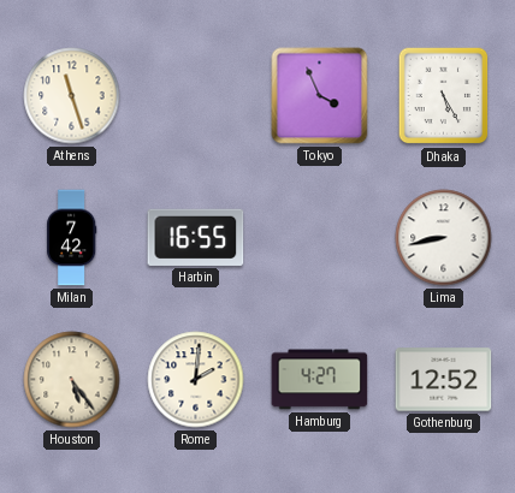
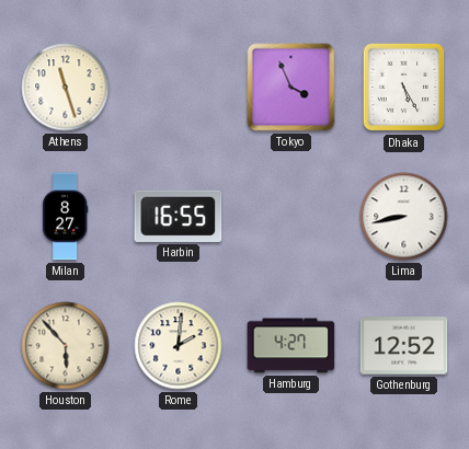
Milan: 7:42 -> 8:27
Houston: 5:24 -> 5:53
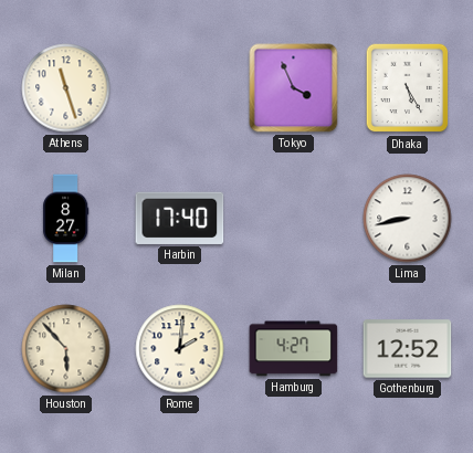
Harbin: 16:55 -> 17:40
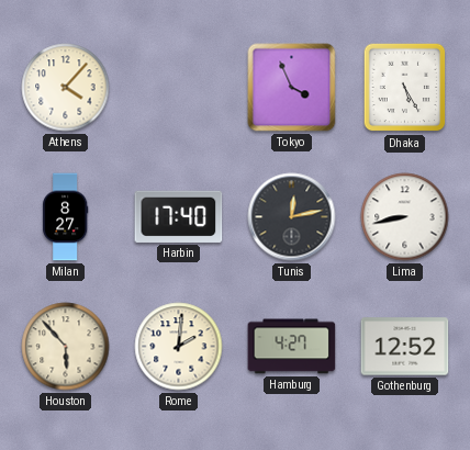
Athens: 11:27 -> 4:07
Tunis: none -> 12:13
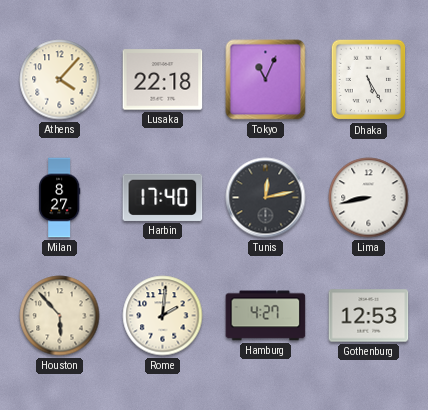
Lusaka: none -> 22:18
Tokyo: 3:56 -> 11:04
Gothenburg: 12:52 -> 12:53
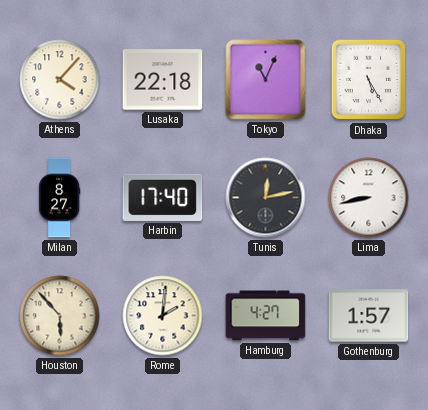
Gothenburg: 12:53 -> 1:57
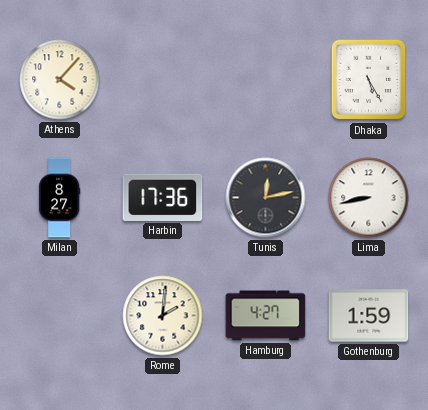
Lusaka: 22:18 -> none
Tokyo: 11:04 -> none
Harbin: 17:40 -> 17:36
Houston: 5:53 -> none
Gothenburg: 1:57 -> 1:59
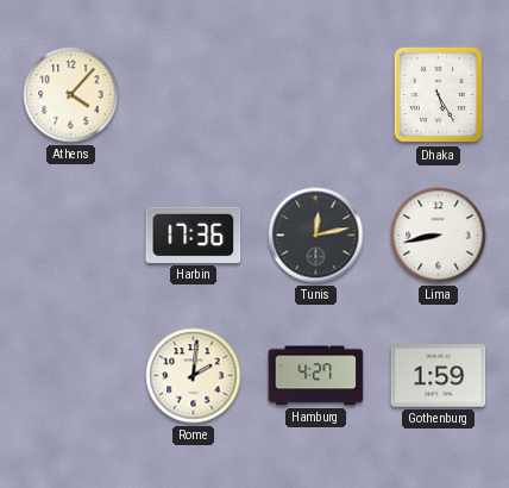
Milan: 8:27 -> none
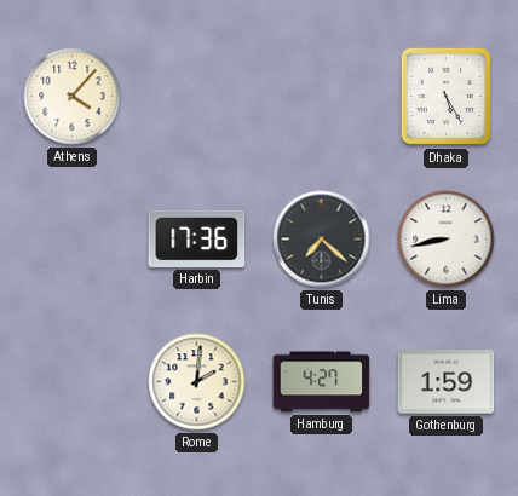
Tunis: 12:13 -> 7:22
